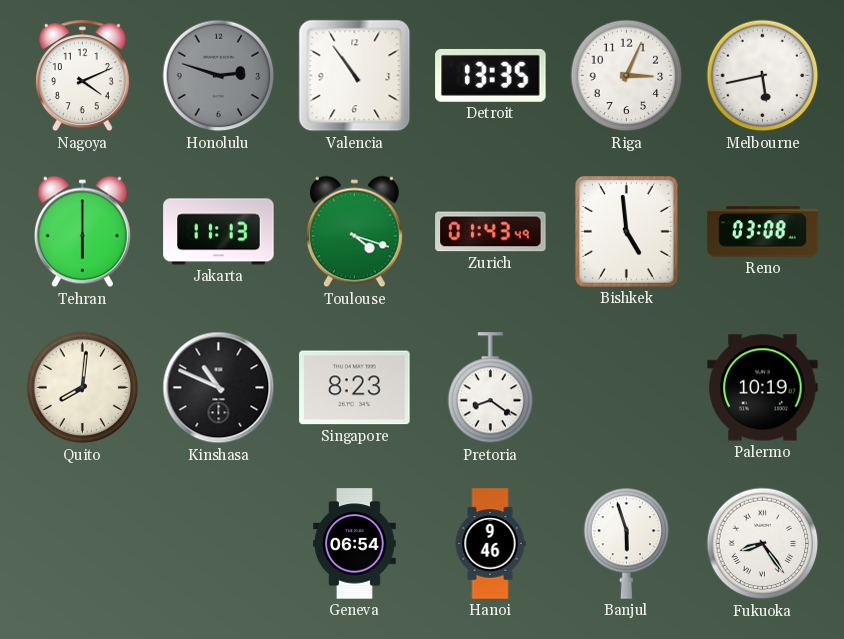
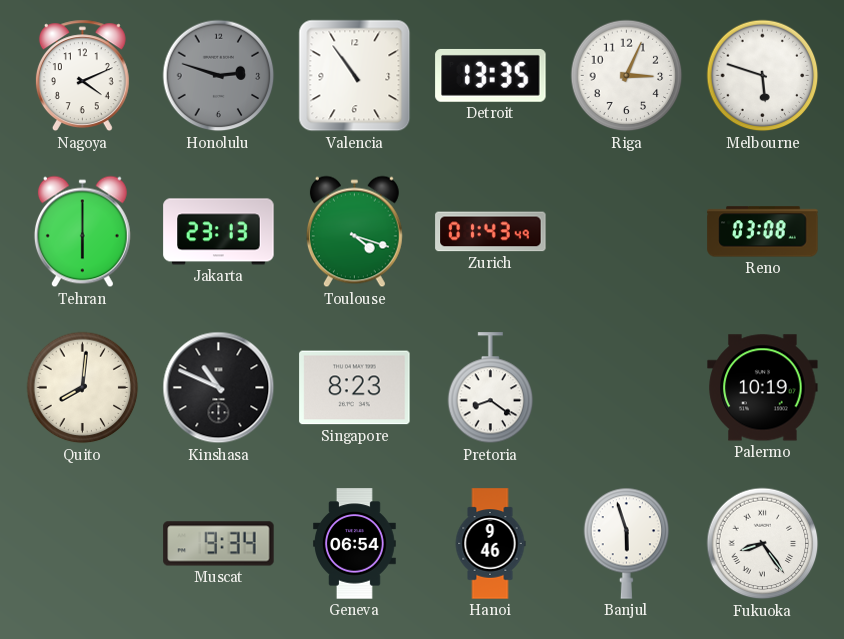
Melbourne: 5:43 -> 5:48
Jakarta: 11:13 -> 23:13
Bishkek: 4:59 -> none
Muscat: none -> 9:34
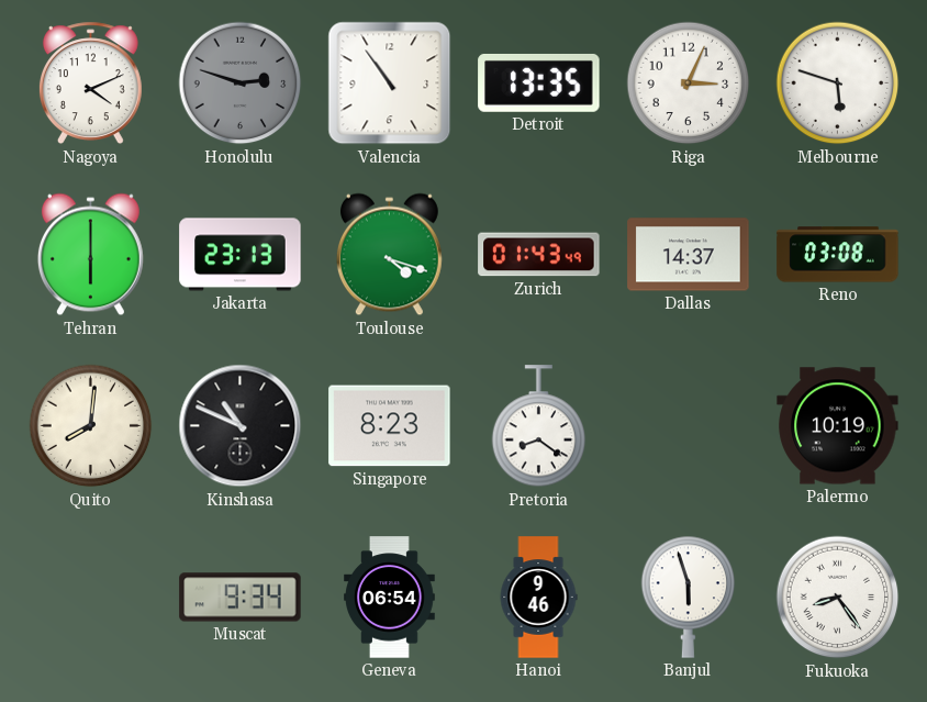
Dallas: none -> 14:37
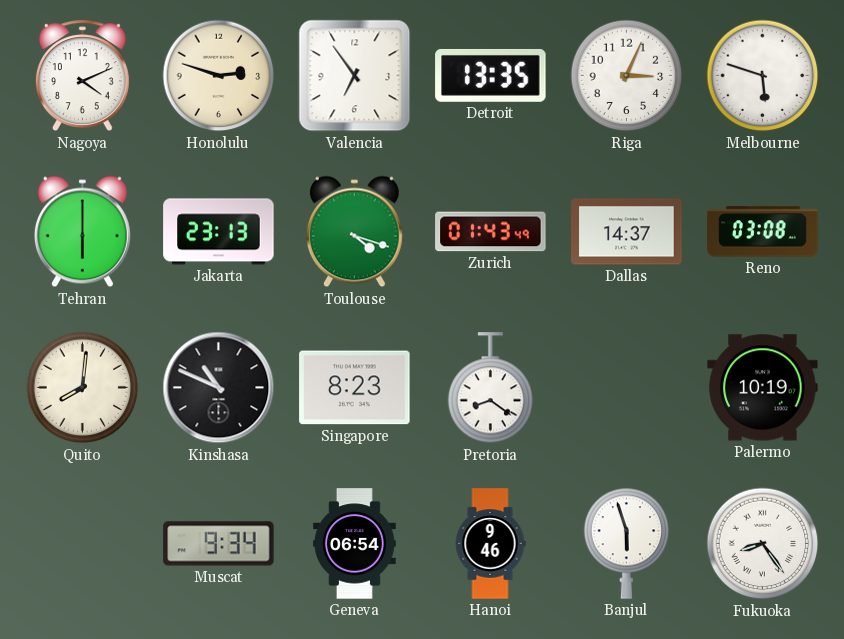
Honolulu dial: grey -> cream
Valencia: 10:54 -> 6:54
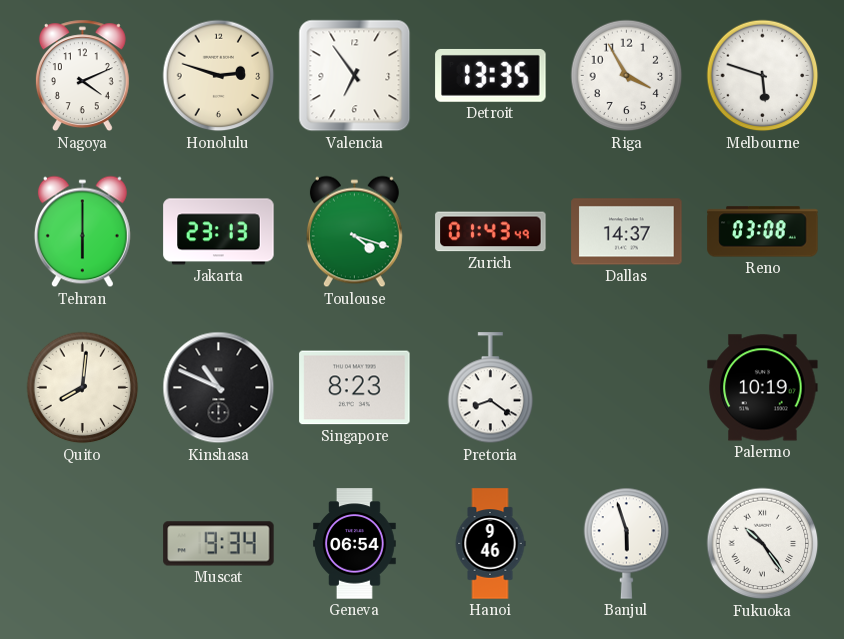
Riga: 3:04 -> 3:55
Fukuoka: 8:24 -> 10:24
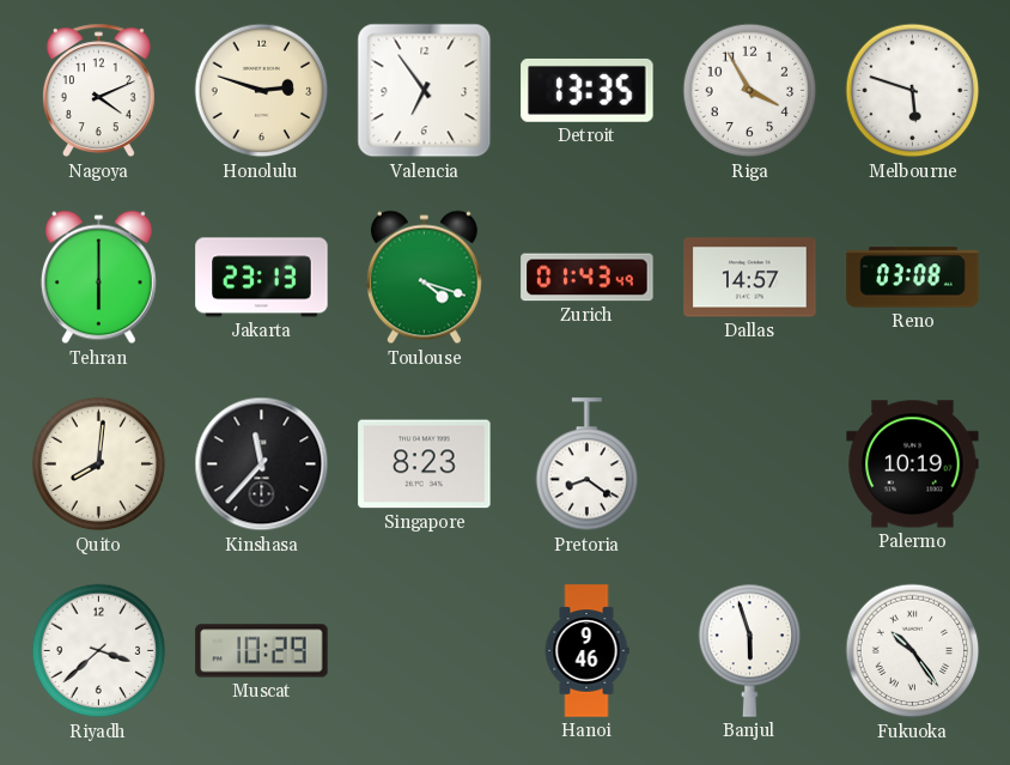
Dallas: 14:37 -> 14:57
Kinshasa: 10:49 -> 11:37
Riyadh: none -> 3:38
Muscat: 9:34 -> 10:29
Geneva: 06:54 -> none
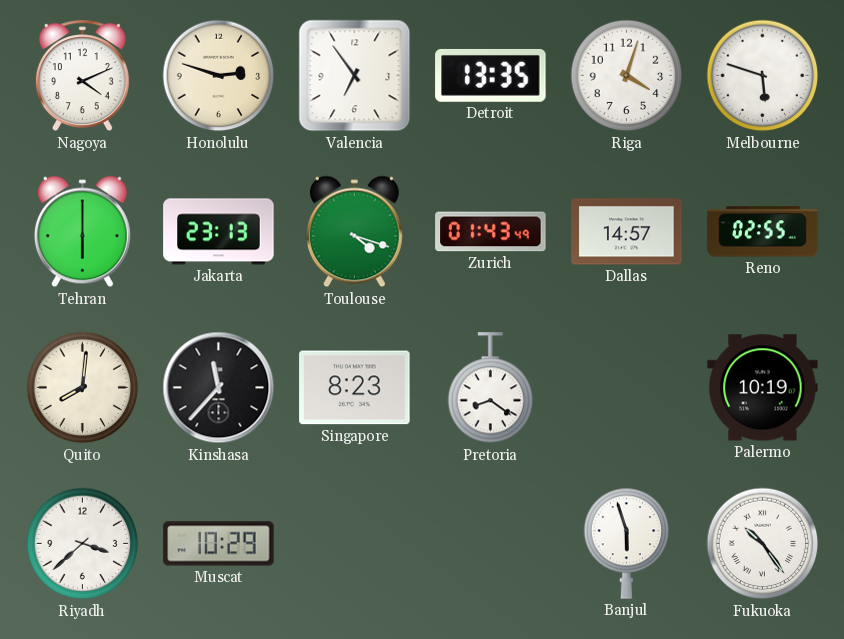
Riga: 3:55 -> 4:03
Reno: 03:08 -> 02:55
Hanoi: 9:46 -> none
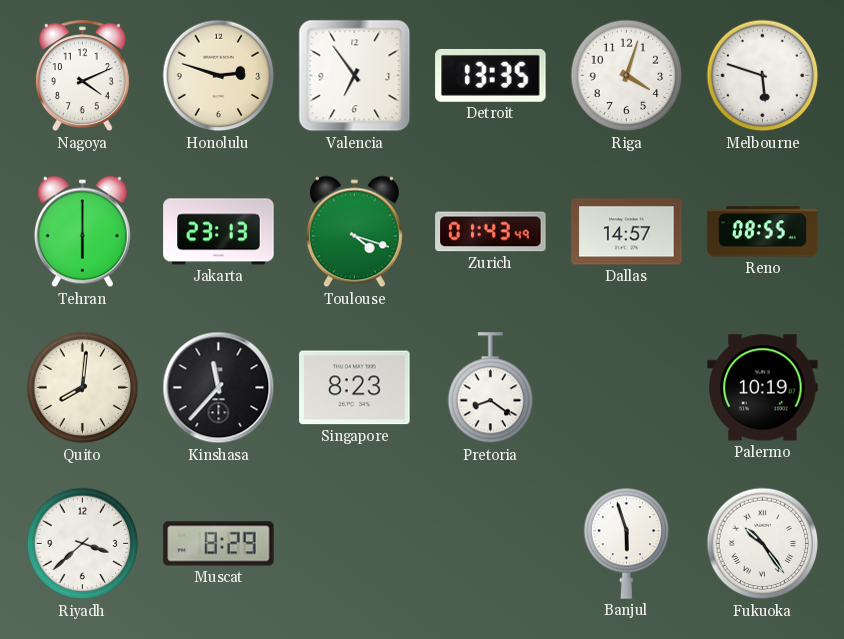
Reno: 02:55 -> 08:55
Muscat: 10:29 -> 8:29
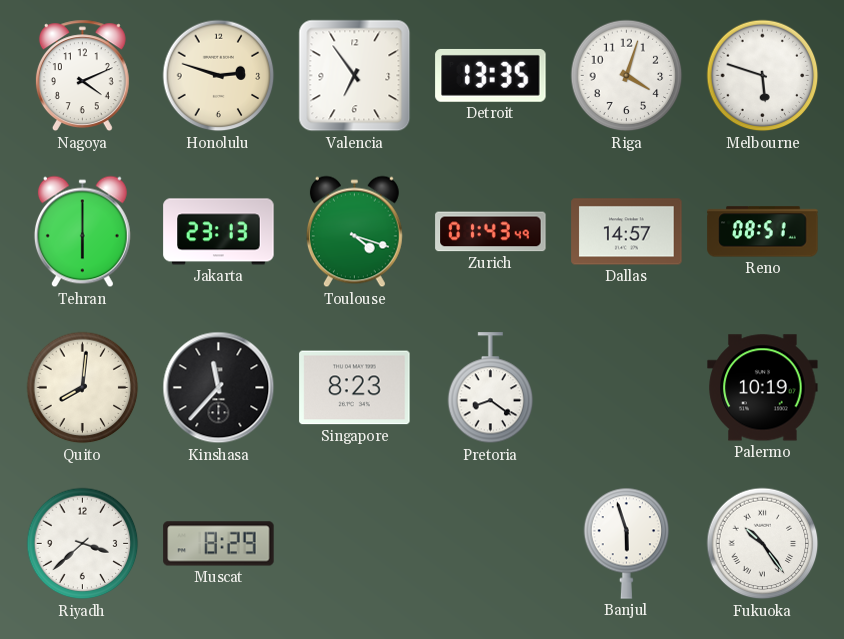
Reno: 08:55 -> 08:51
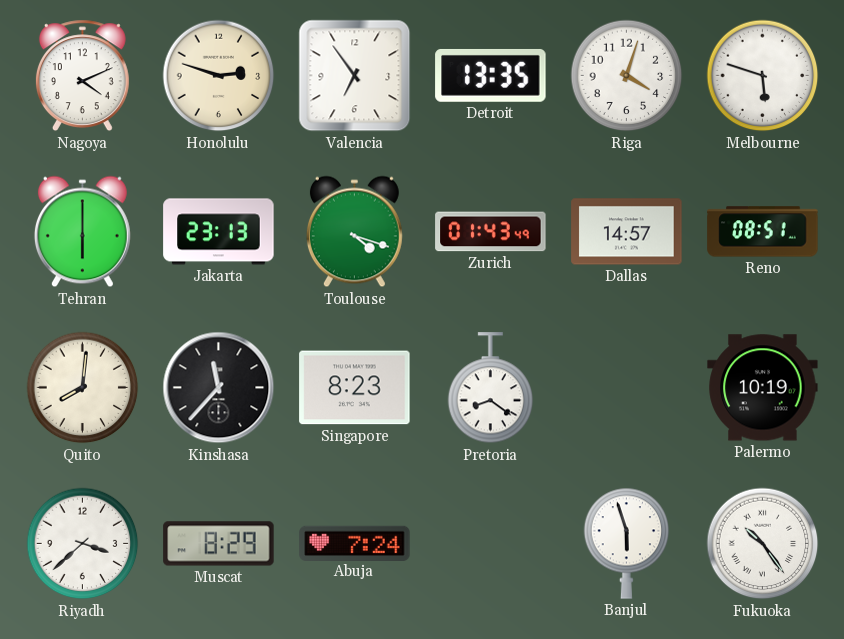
Abuja: none -> 7:24
